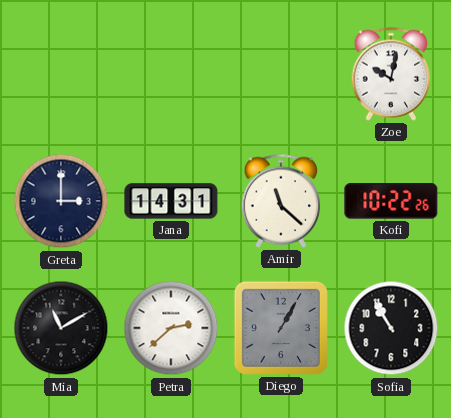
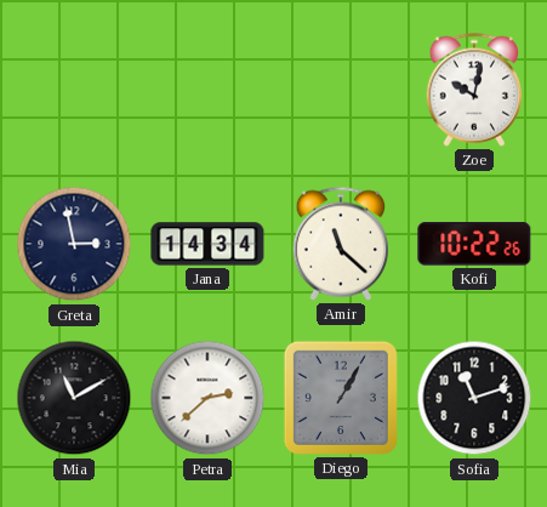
Greta: 3:00 -> 2:58
Jana: 14:31 -> 14:34
Sofia: 10:55 -> 11:12
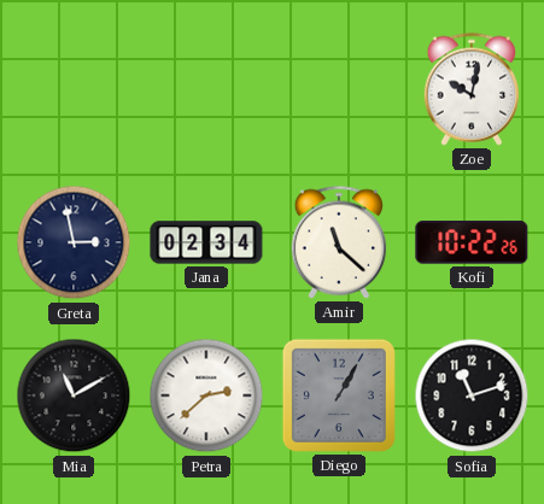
Jana: 14:34 -> 02:34
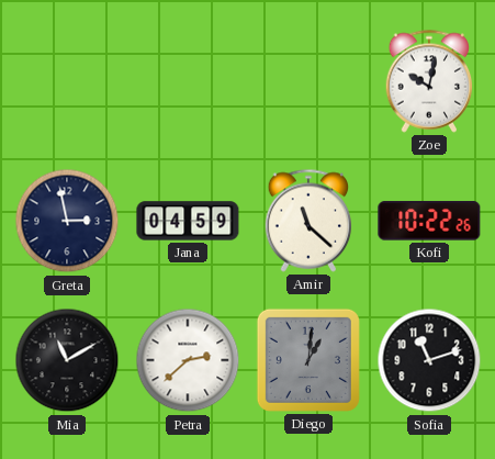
Jana: 02:34 -> 04:59
Diego: 1:05 -> 1:01
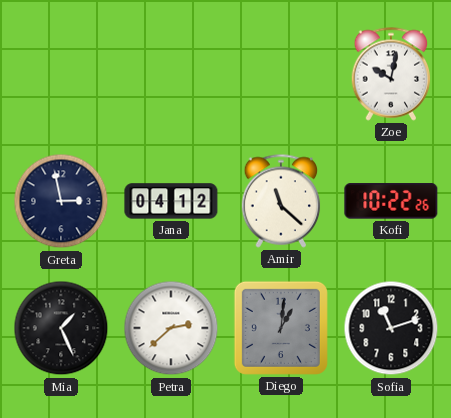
Jana: 04:59 -> 04:12
Mia: 11:10 -> 1:26
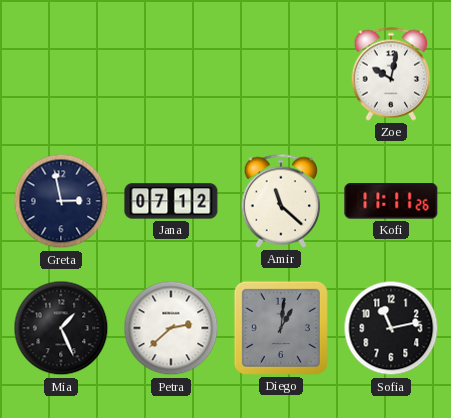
Jana: 04:12 -> 07:12
Kofi: 10:22 -> 11:11
Sofia: 11:12 -> 11:13
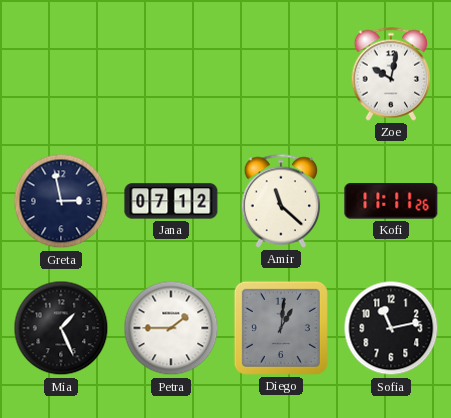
Petra: 2:38 -> 1:45
